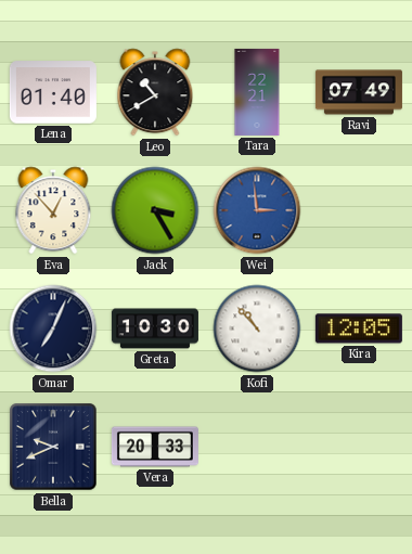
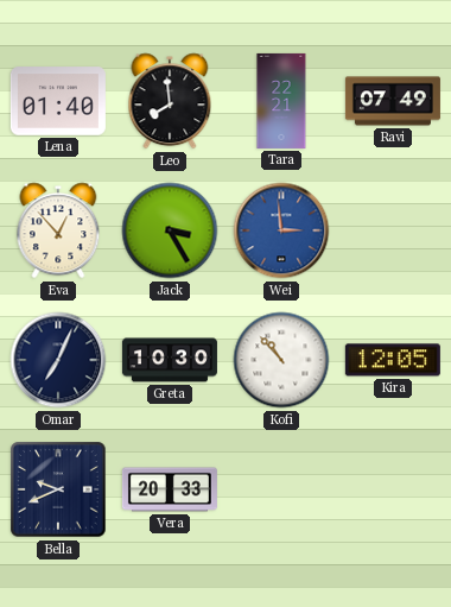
Leo: 10:40 -> 7:59
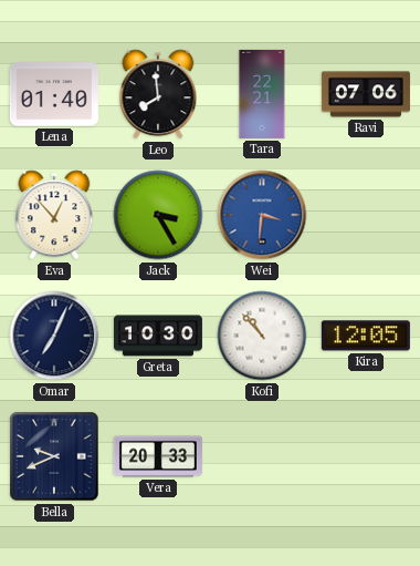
Ravi: 07:49 -> 07:06
Wei: 2:59 -> 3:31
